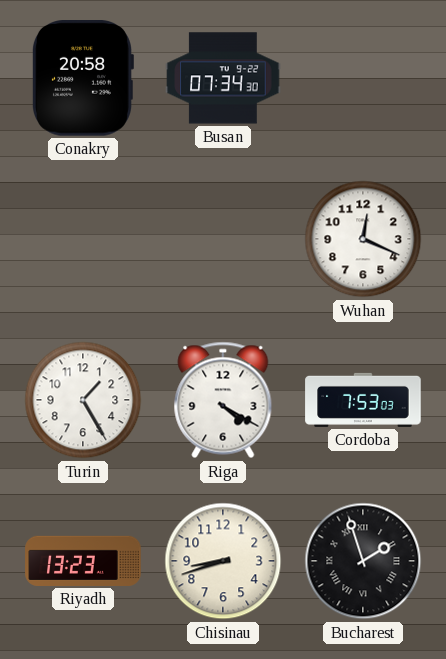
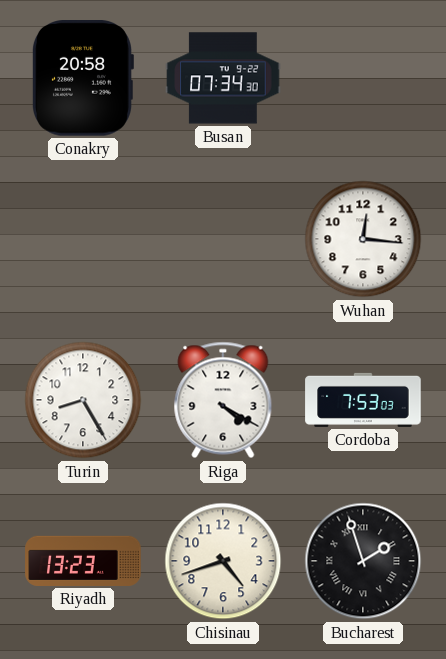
Wuhan: 12:19 -> 12:16
Turin: 1:25 -> 8:25
Chisinau: 8:42 -> 4:42
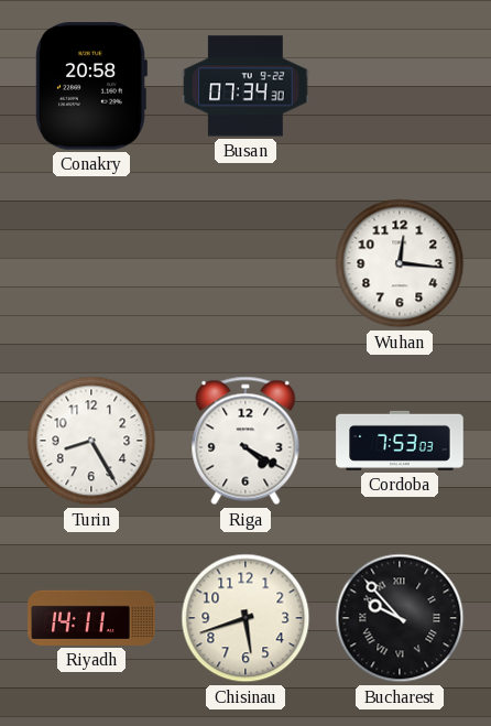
Riyadh: 13:23 -> 14:11
Chisinau: 4:42 -> 5:42
Bucharest: 1:57 -> 9:53
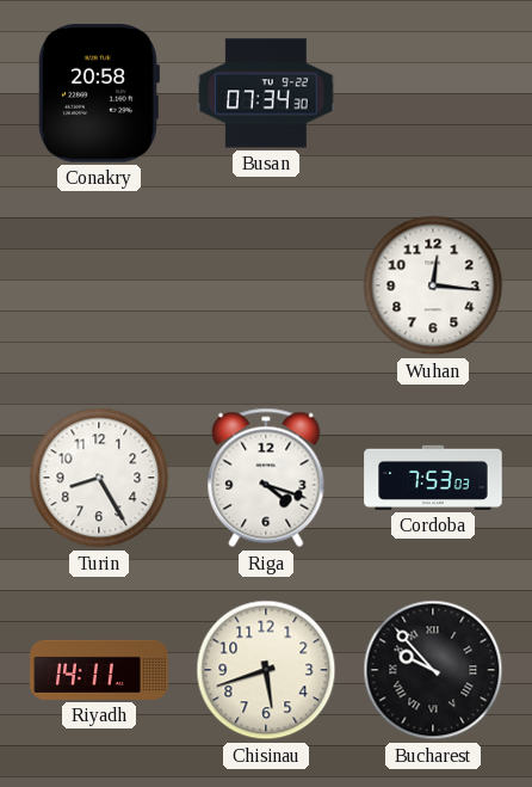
Riga: 4:20 -> 4:18
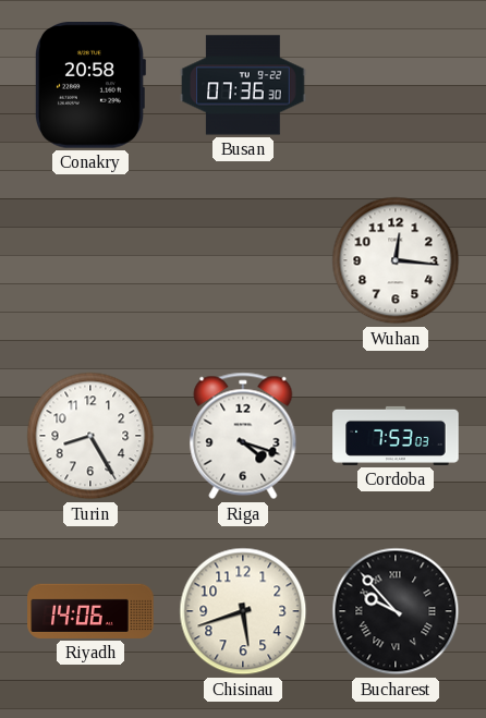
Busan: 07:34 -> 07:36
Riyadh: 14:11 -> 14:06
